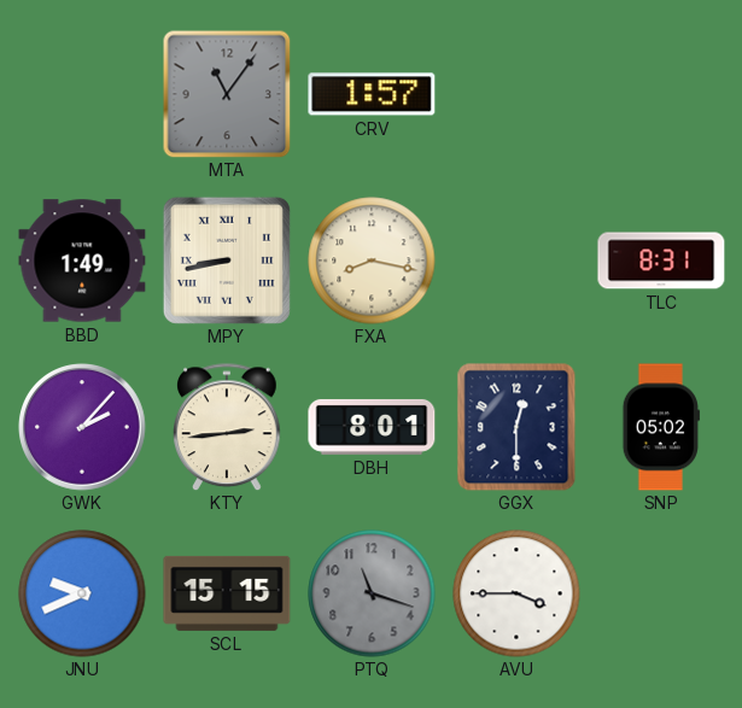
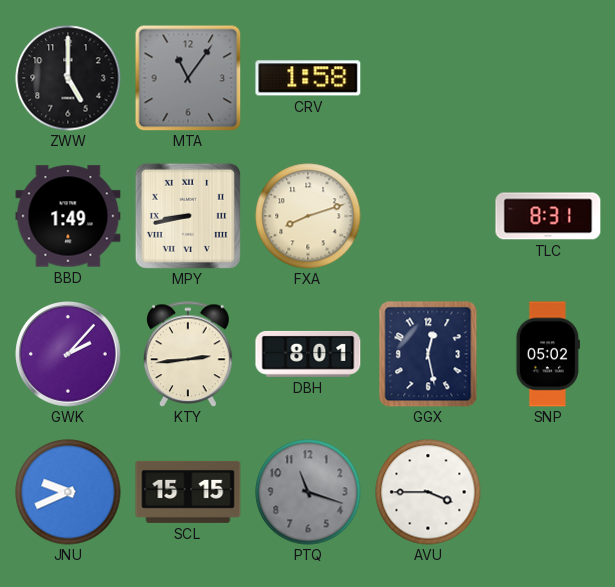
ZWW: none -> 5:00
CRV: 1:57 -> 1:58
FXA: 8:17 -> 8:12
GGX: 12:30 -> 12:28
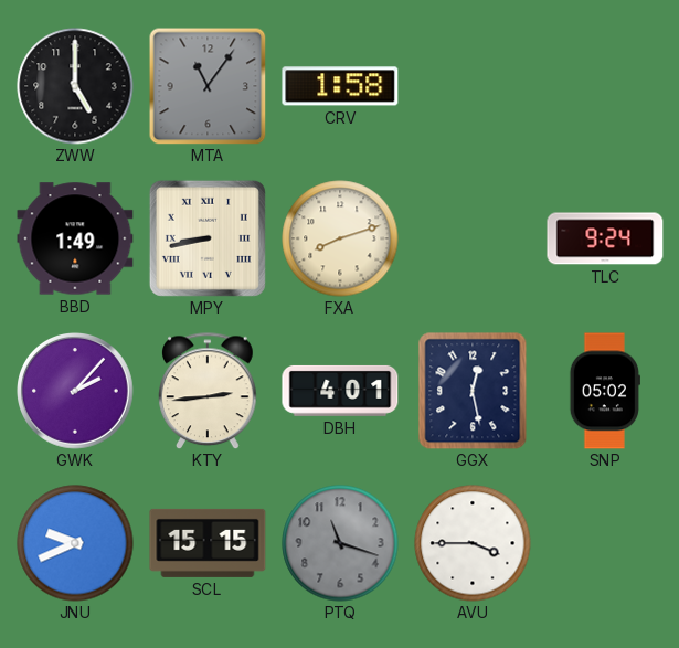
TLC: 8:31 -> 9:24
DBH: 8:01 -> 4:01
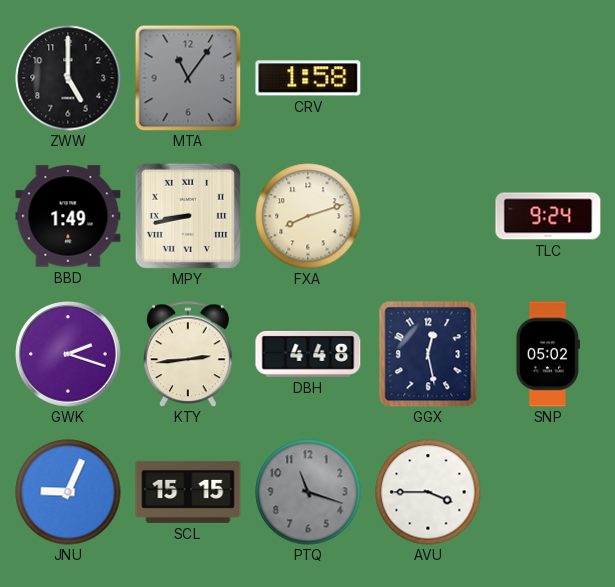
GWK: 2:07 -> 2:18
DBH: 4:01 -> 4:48
JNU: 9:41 -> 9:04
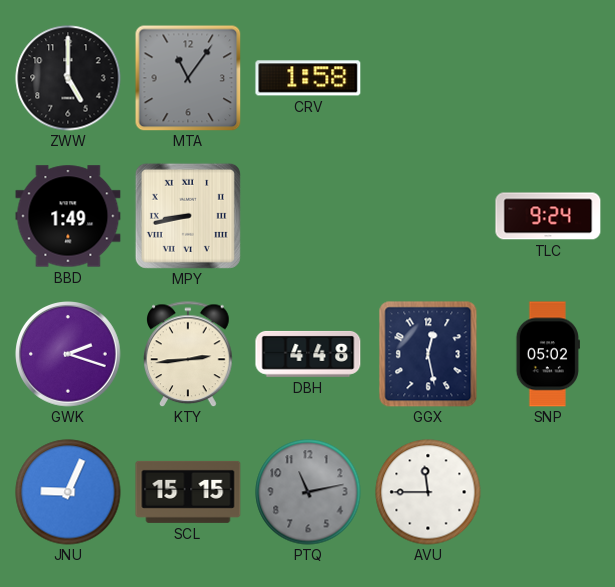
FXA: 8:12 -> none
PTQ: 11:18 -> 11:13
AVU: 3:45 -> 11:45
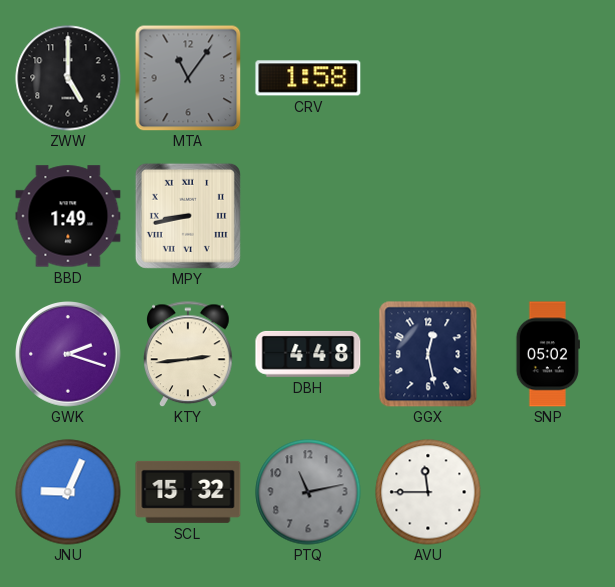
TLC: 9:24 -> none
SCL: 15:15 -> 15:32
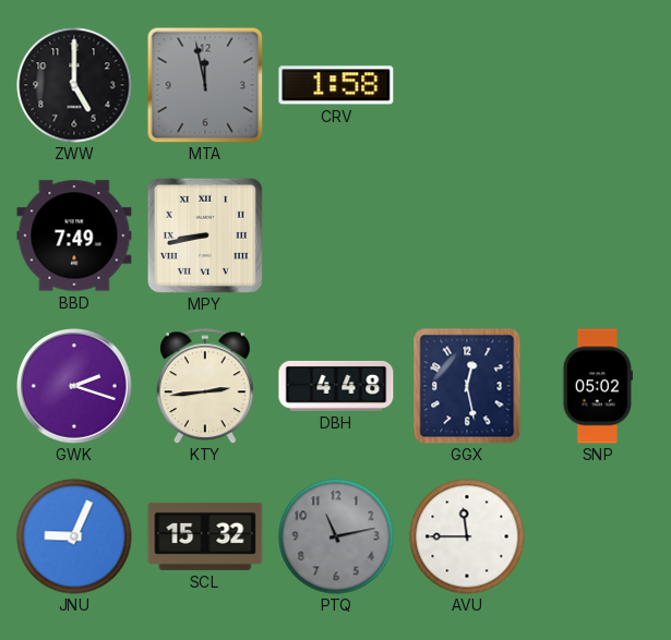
MTA: 11:06 -> 11:58
BBD: 1:49 -> 7:49
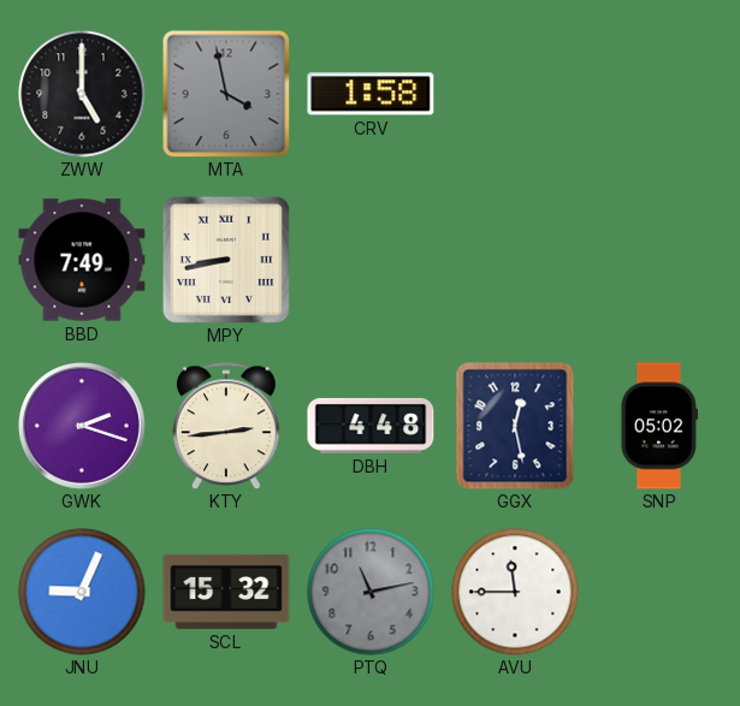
MTA: 11:58 -> 3:58
